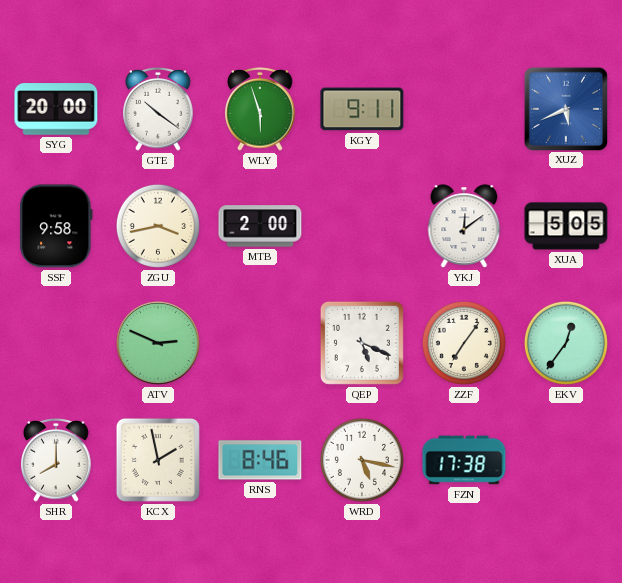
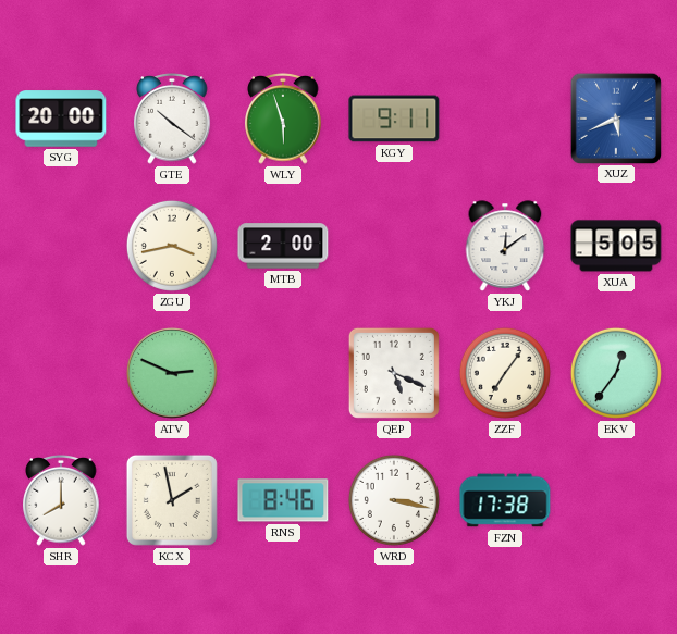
SSF: 9:58 -> none
WRD: 5:17 -> 3:17
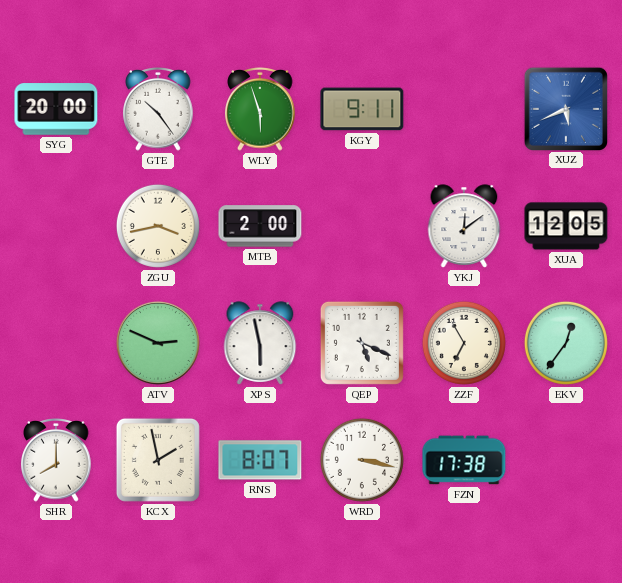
GTE: 10:21 -> 10:24
XUA: 5:05 -> 12:05
XPS: none -> 5:58
ZZF: 7:06 -> 6:55
RNS: 8:46 -> 8:07
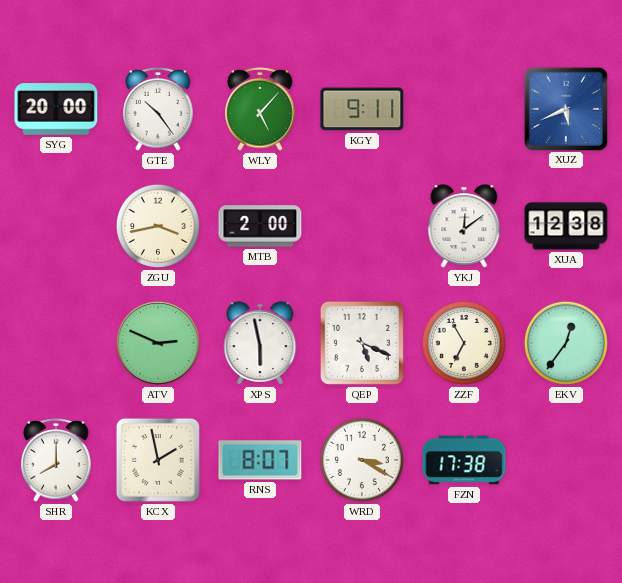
WLY: 5:57 -> 5:07
XUA: 12:05 -> 12:38
WRD: 3:17 -> 3:20
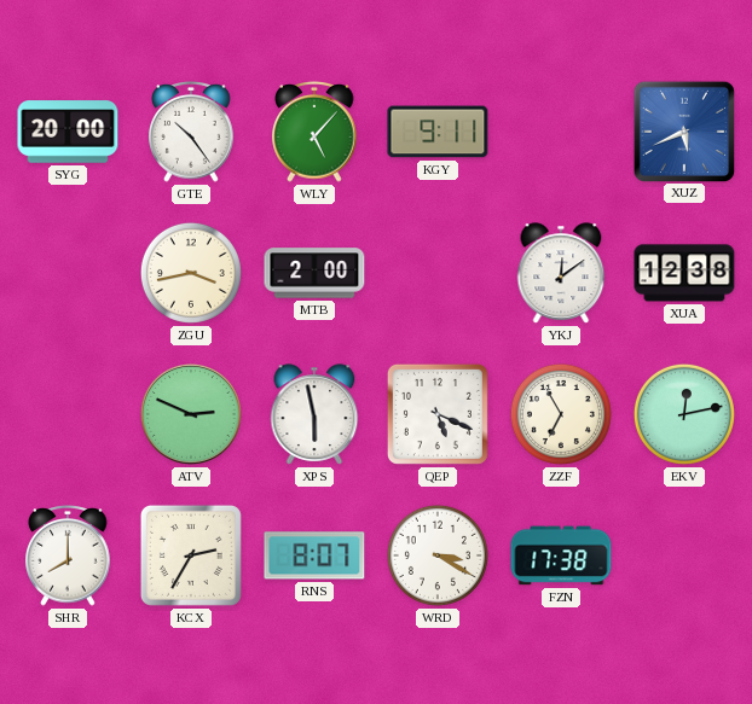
EKV: 12:36 -> 12:13
KCX: 1:58 -> 2:35
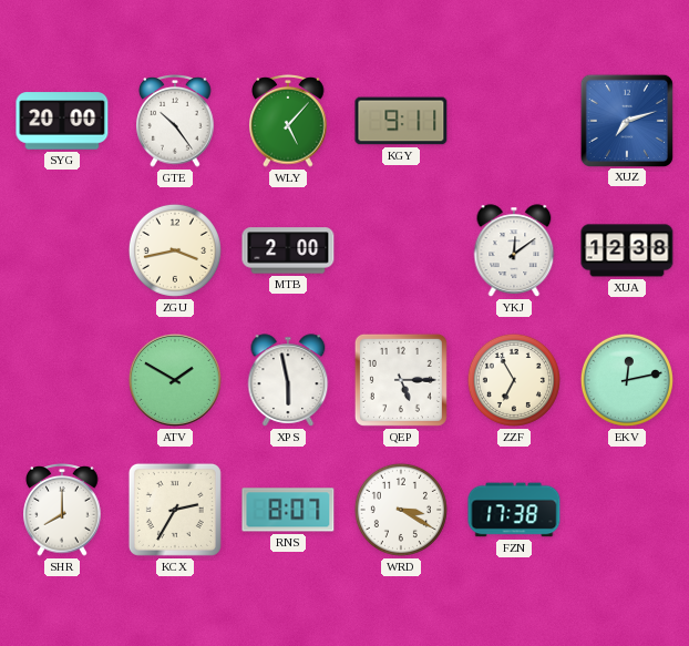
XUZ: 5:41 -> 7:12
ATV: 2:49 -> 1:50
QEP: 5:19 -> 5:15
